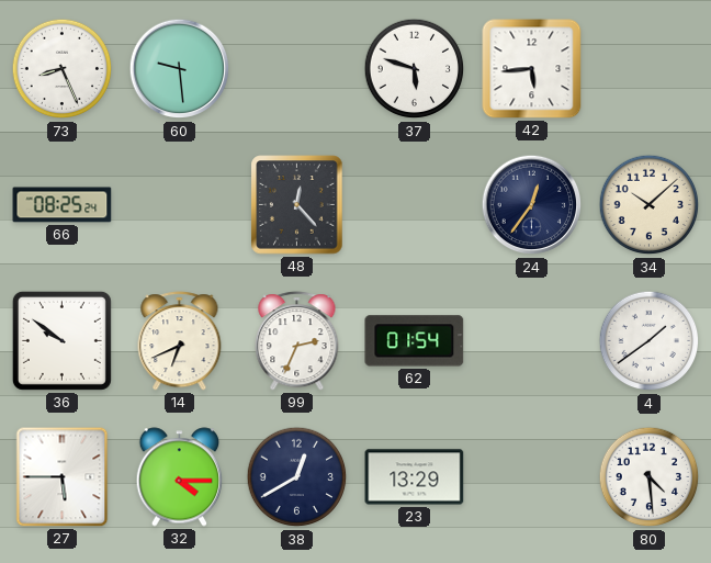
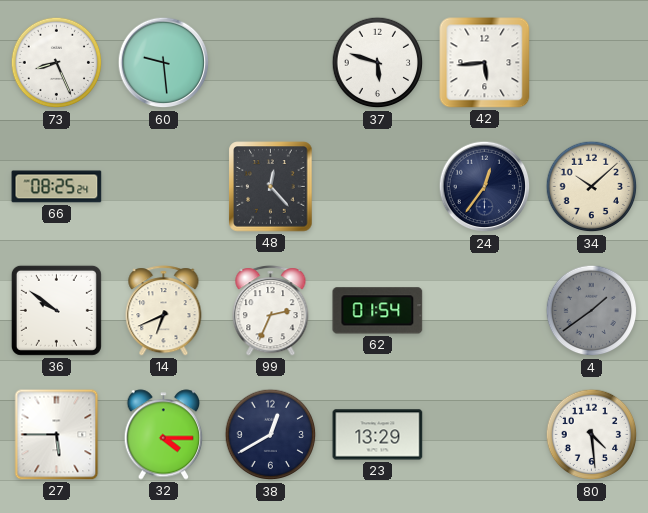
4 dial: white -> grey
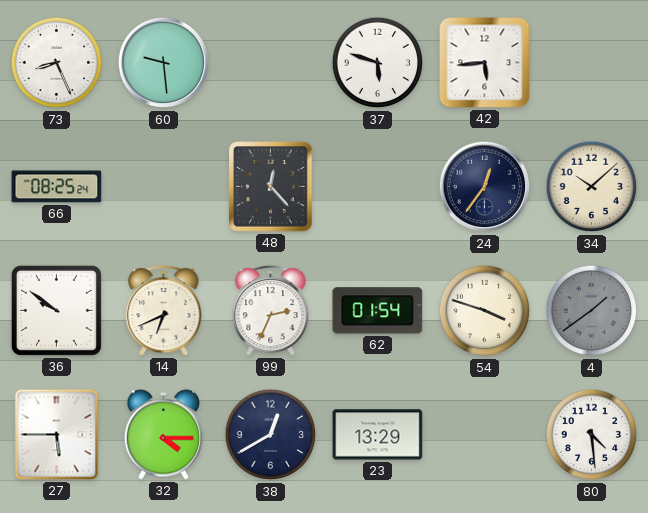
54: none -> 3:48
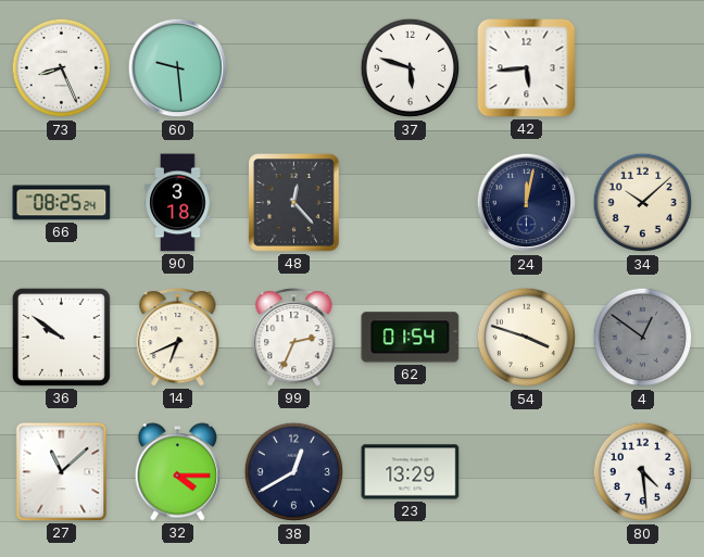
90: none -> 3:18
24: 12:36 -> 12:02
4: 1:39 -> 12:51
27: 5:45 -> 11:08
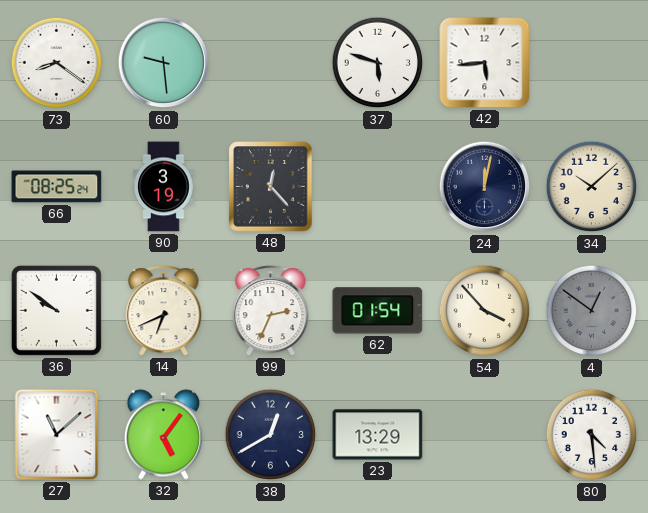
73: 8:26 -> 8:21
90: 3:18 -> 3:19
54: 3:48 -> 3:53
32: 4:15 -> 5:06
